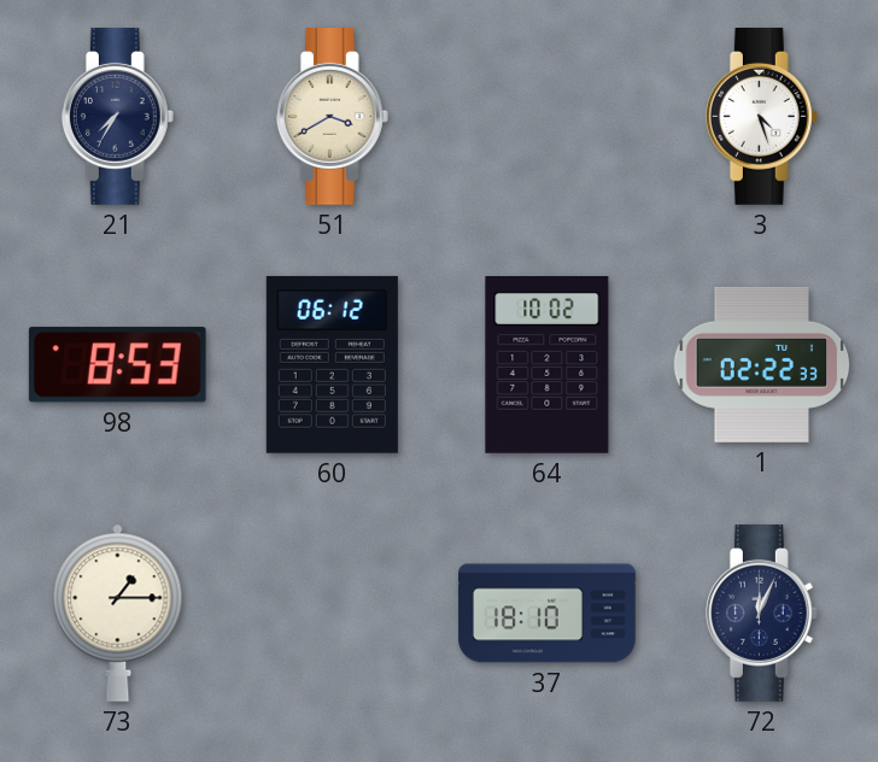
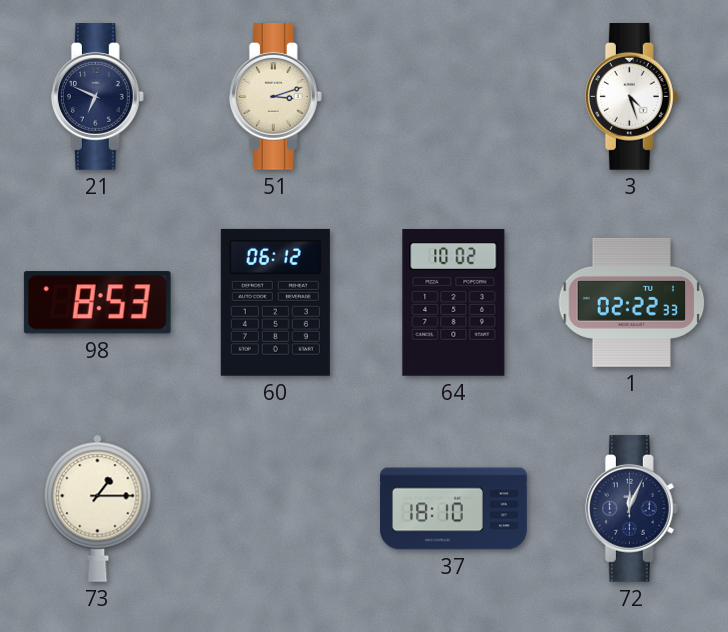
21: 7:35 -> 6:49
51: 3:40 -> 3:12
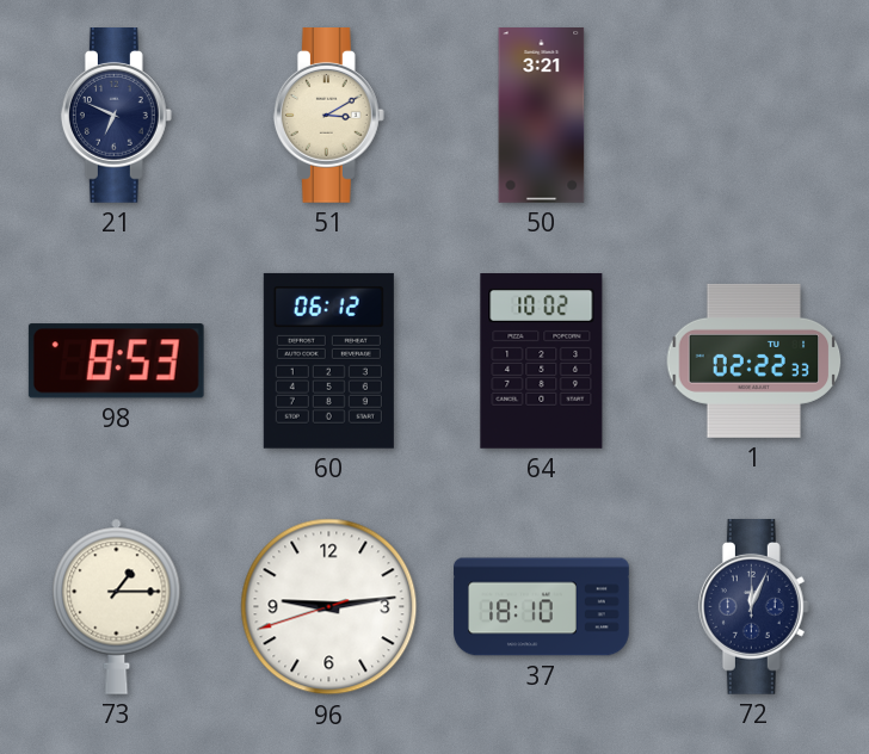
51: 3:12 -> 3:10
50: none -> 3:21
3: 4:27 -> none
96: none -> 9:13
